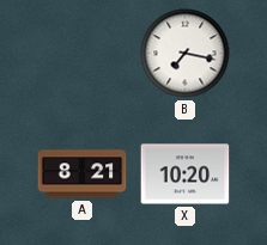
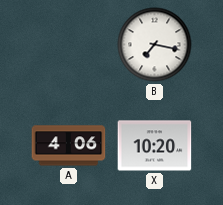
A: 8:21 -> 4:06
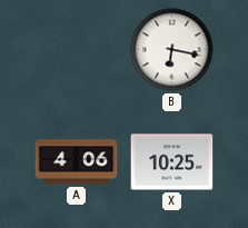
B: 7:17 -> 6:17
X: 10:20 -> 10:25
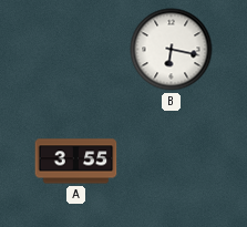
A: 4:06 -> 3:55
X: 10:25 -> none
